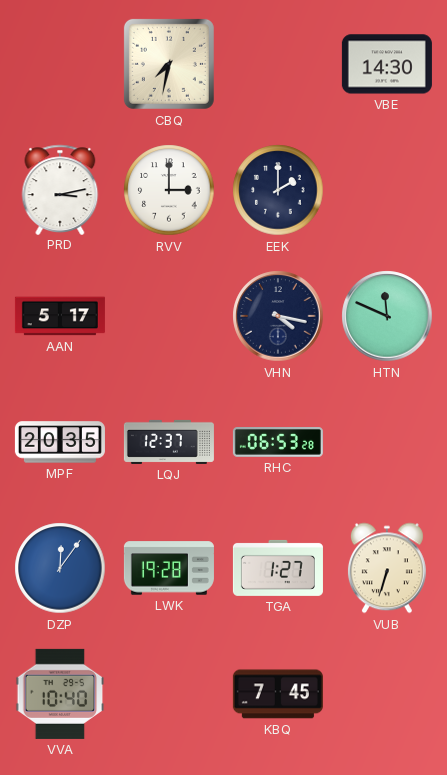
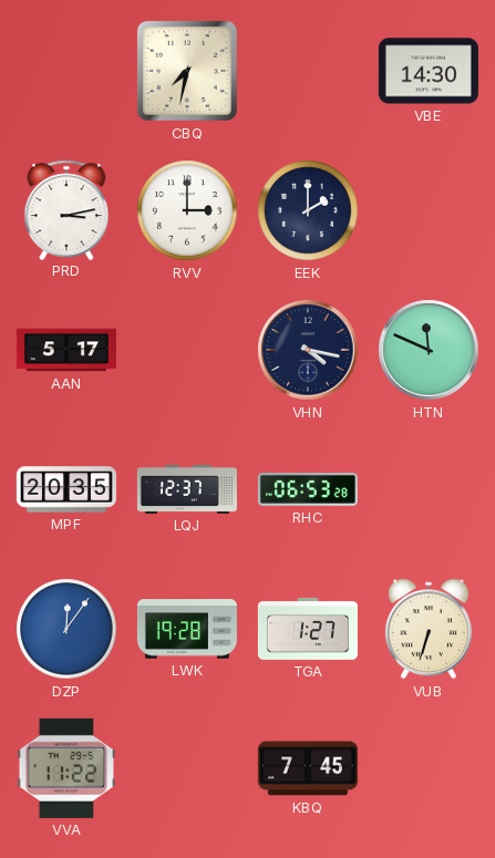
VVA: 10:40 -> 11:22
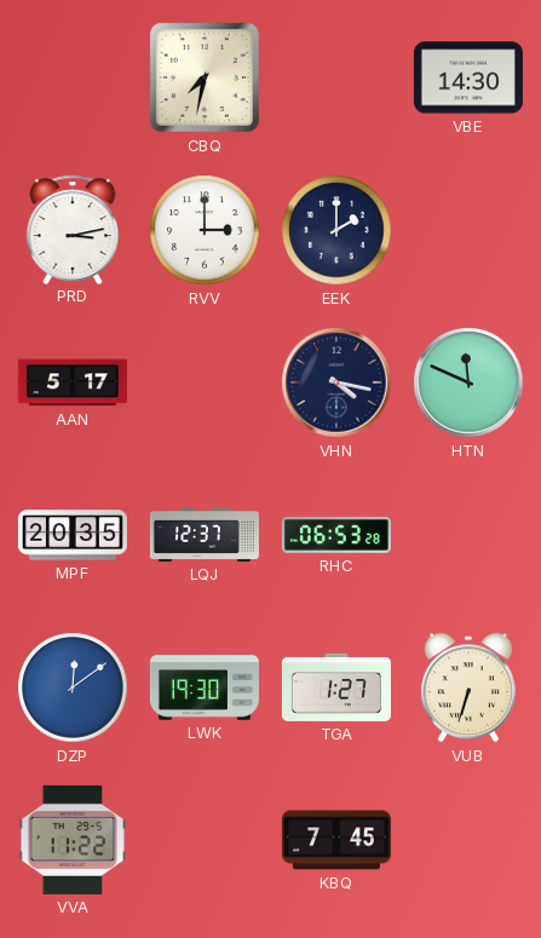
DZP: 12:06 -> 12:09
LWK: 19:28 -> 19:30
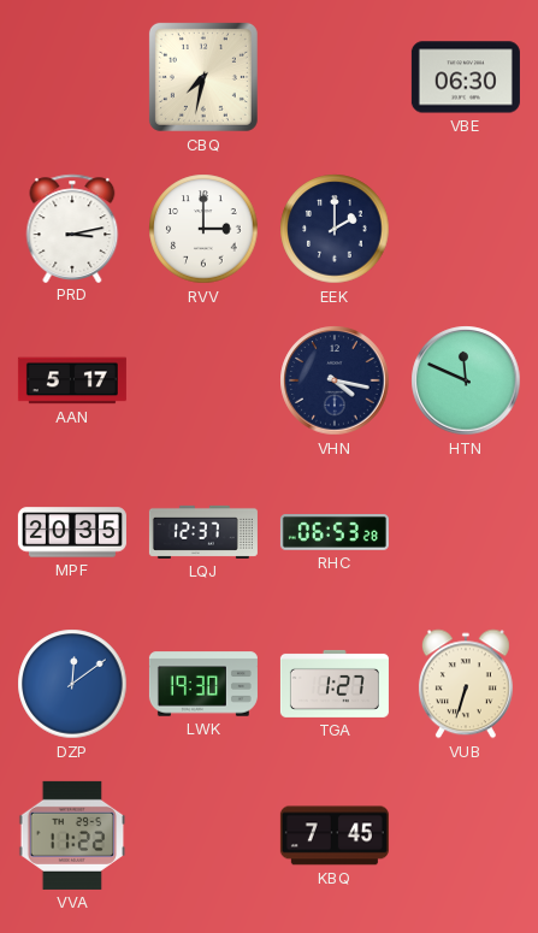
VBE: 14:30 -> 06:30
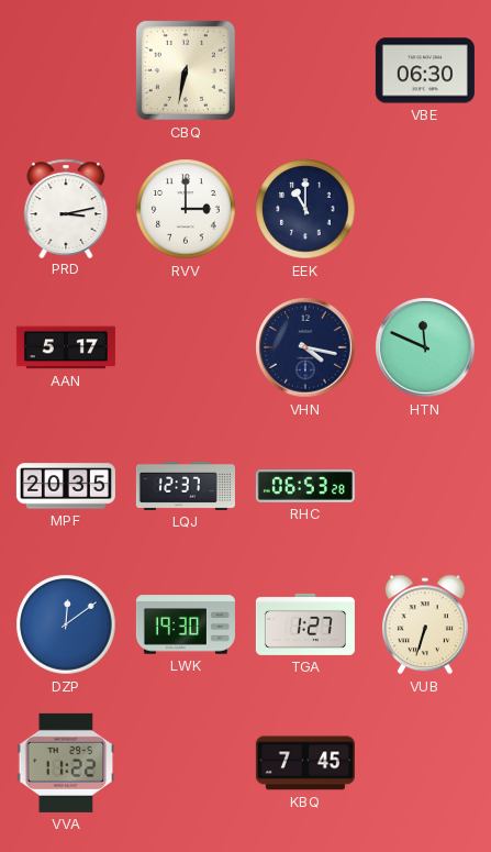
CBQ: 7:32 -> 6:32
EEK: 2:00 -> 11:00
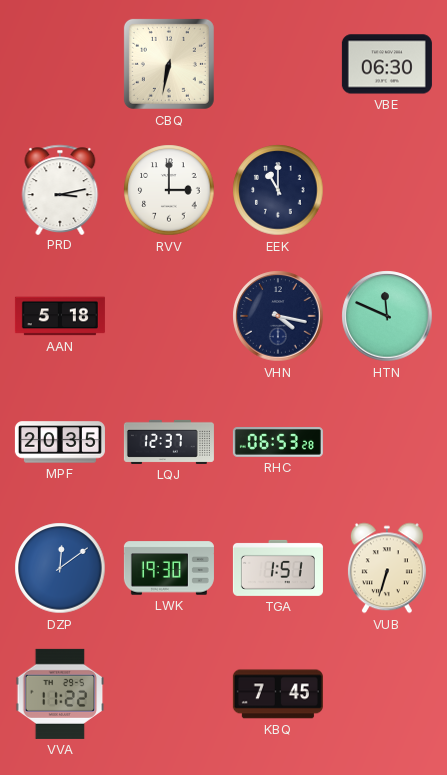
AAN: 5:17 -> 5:18
TGA: 1:27 -> 1:51
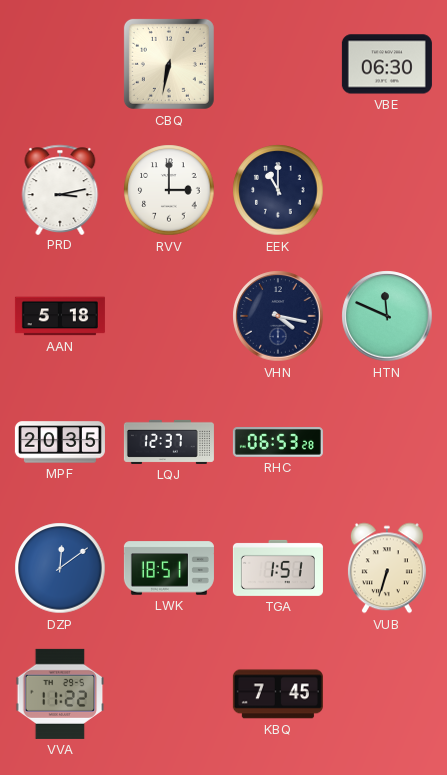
LWK: 19:30 -> 18:51
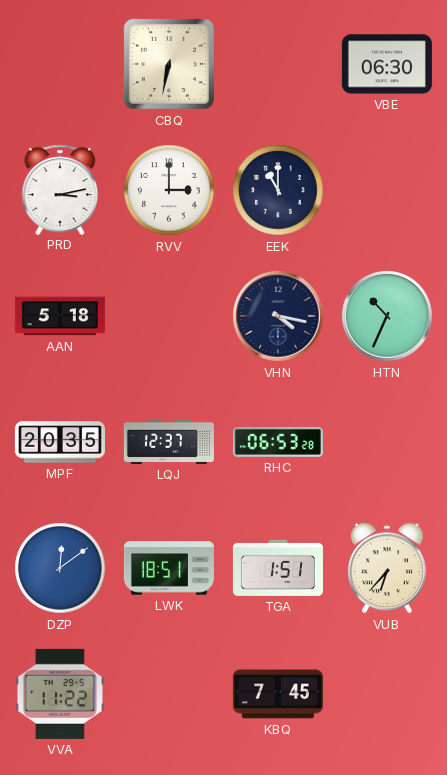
HTN: 11:49 -> 10:34
VUB: 6:33 -> 6:37
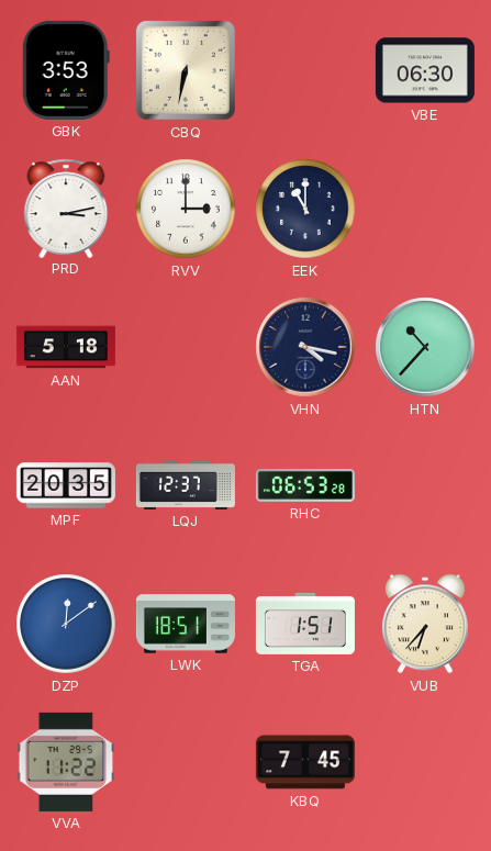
GBK: none -> 3:53
HTN: 10:34 -> 10:37
